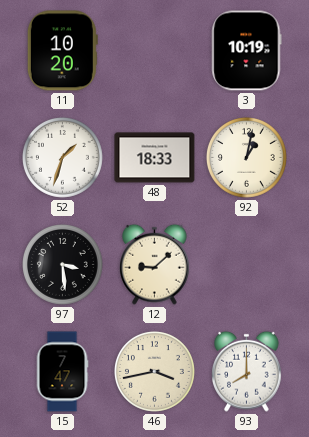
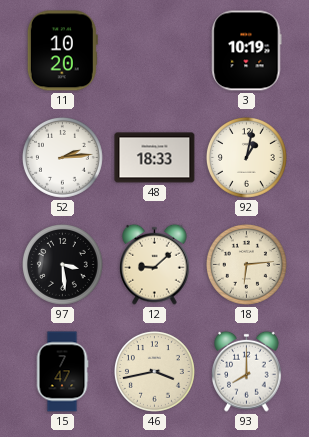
52: 1:33 -> 2:14
18: none -> 6:14
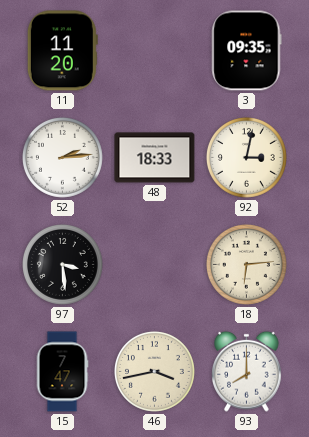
11: 10:20 -> 11:20
3: 10:19 -> 09:35
92: 1:02 -> 3:02
12: 9:08 -> none
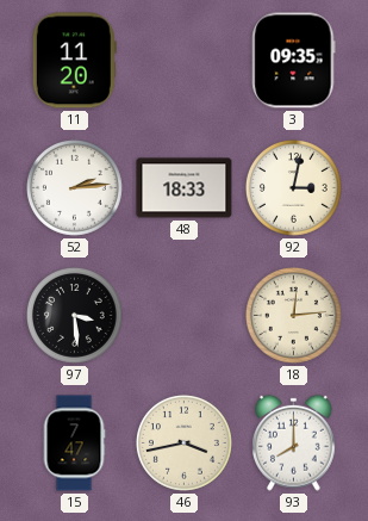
18: 6:14 -> 12:14
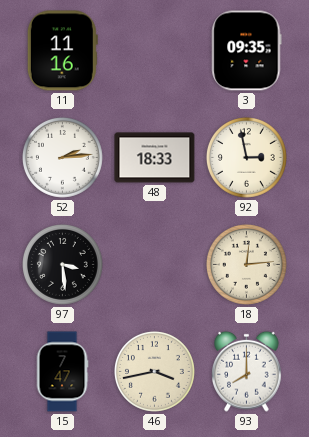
11: 11:20 -> 11:16
92: 3:02 -> 2:58
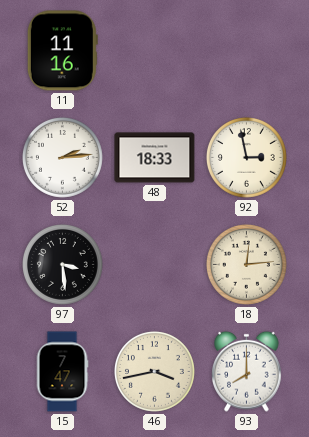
3: 09:35 -> none
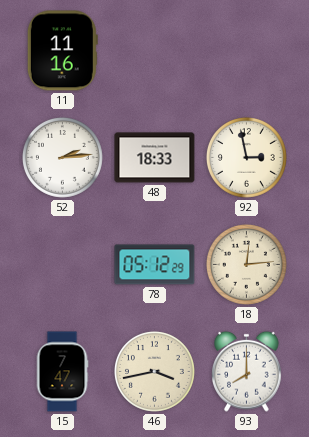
97: 3:29 -> none
78: none -> 05:12
